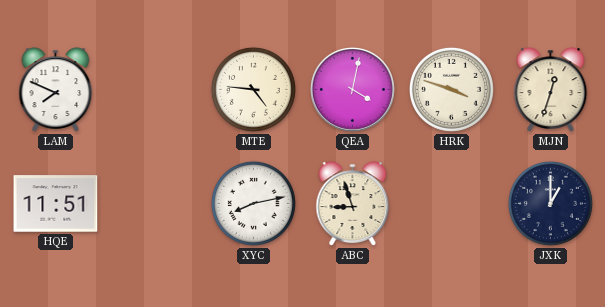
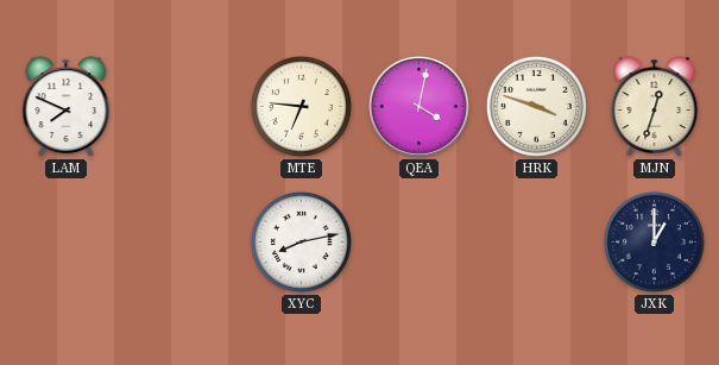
MTE: 4:46 -> 6:46
HQE: 11:51 -> none
ABC: 8:57 -> none
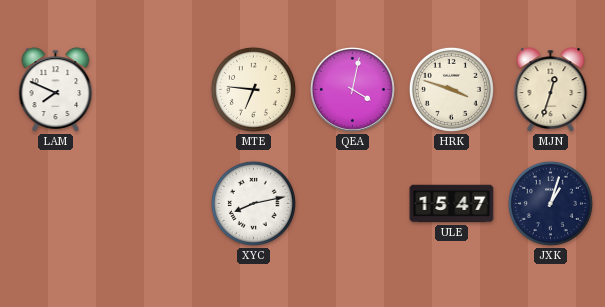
ULE: none -> 15:47
JXK: 1:00 -> 1:03
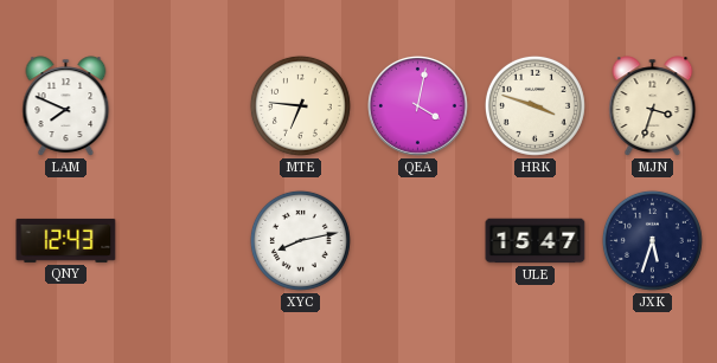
MJN: 12:33 -> 3:33
QNY: none -> 12:43
JXK: 1:03 -> 5:33
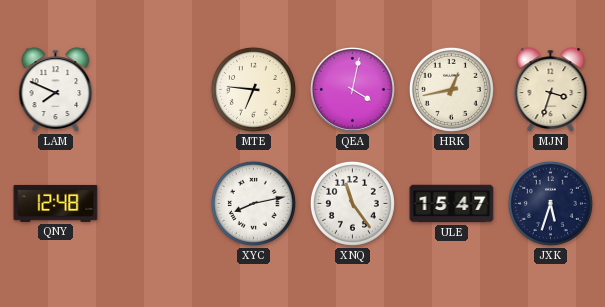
HRK: 3:48 -> 12:43
QNY: 12:43 -> 12:48
XNQ: none -> 11:24
